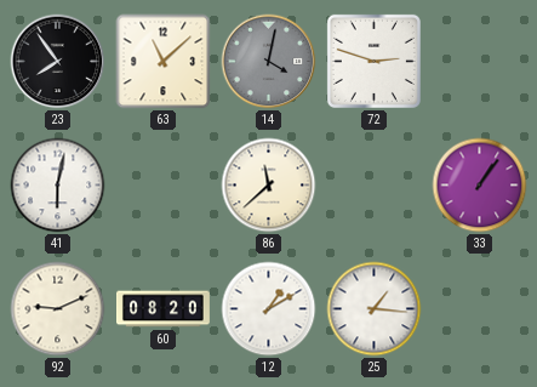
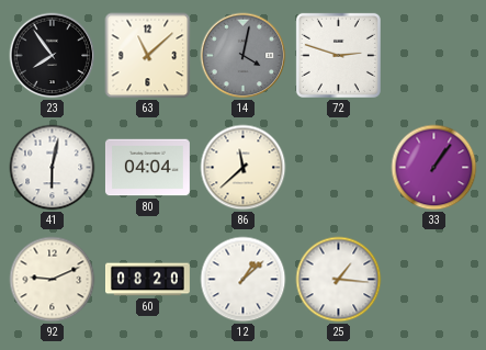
80: none -> 04:04
12: 1:10 -> 1:08
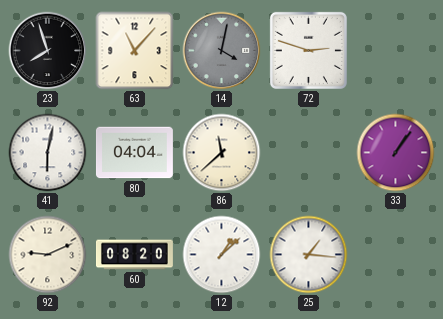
23: 7:54 -> 7:57
63: 11:08 -> 11:07
